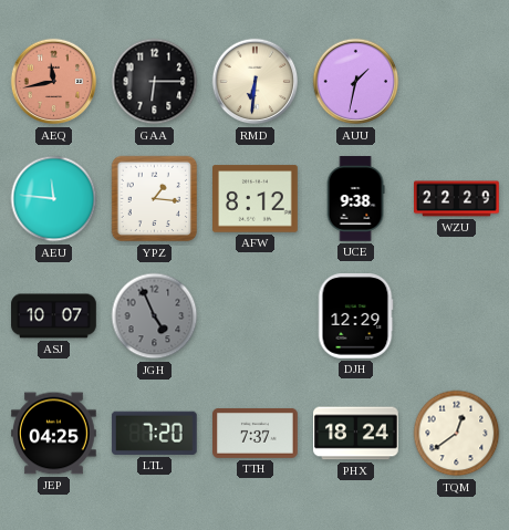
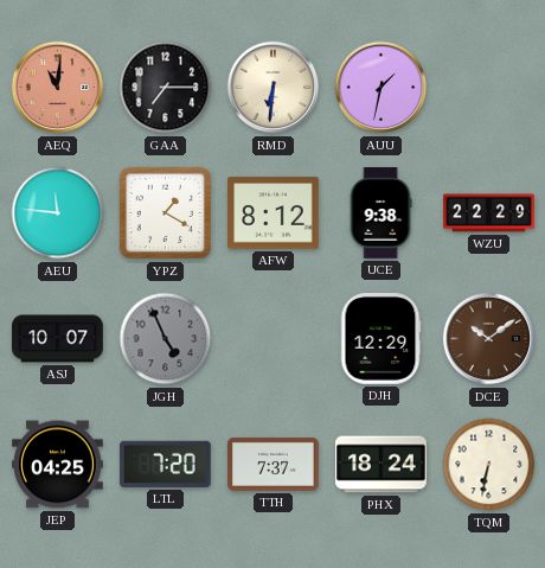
AEQ: 11:43 -> 11:01
GAA: 6:15 -> 7:15
YPZ: 1:16 -> 1:20
DCE: none -> 10:09
TQM: 12:39 -> 6:32
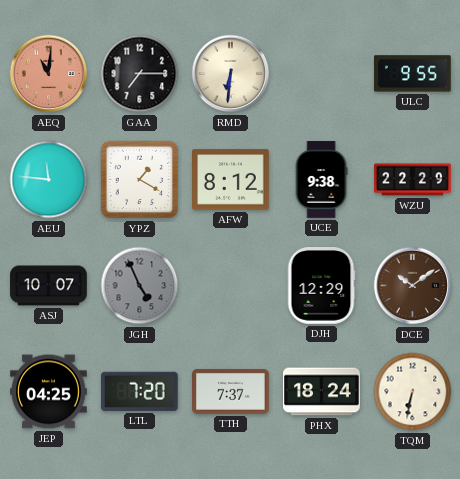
AUU: 1:32 -> none
ULC: none -> 9:55
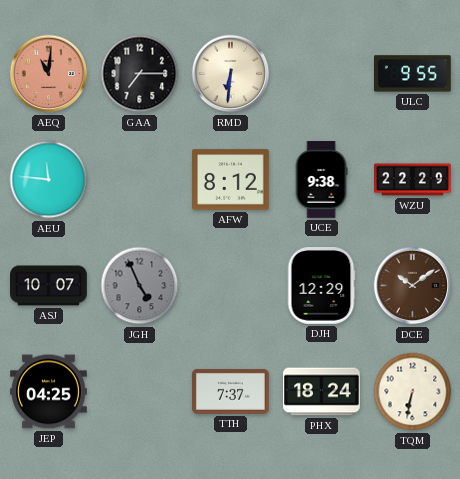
YPZ: 1:20 -> none
LTL: 7:20 -> none
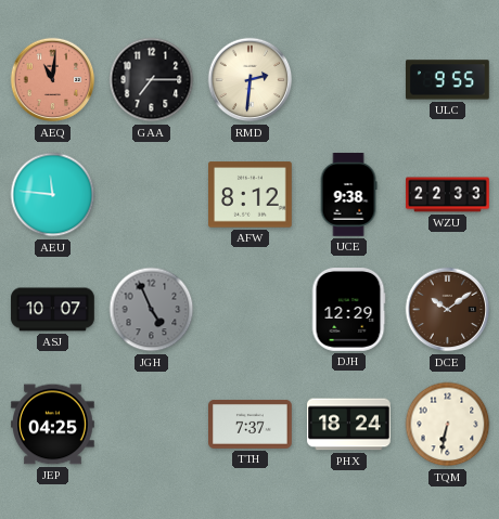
RMD: 6:31 -> 2:31
WZU: 22:29 -> 22:33
